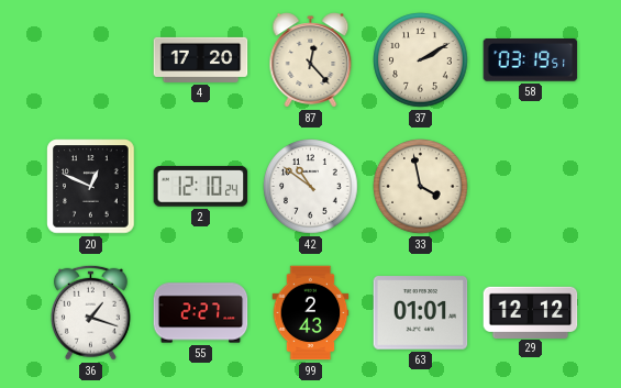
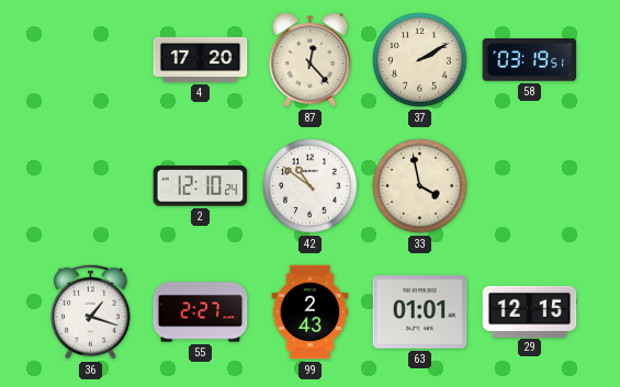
20: 12:49 -> none
29: 12:12 -> 12:15
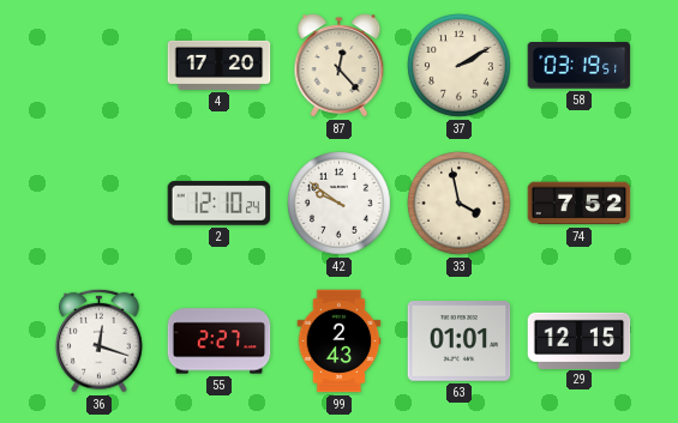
42: 10:51 -> 9:51
74: none -> 7:52
36: 1:18 -> 12:18
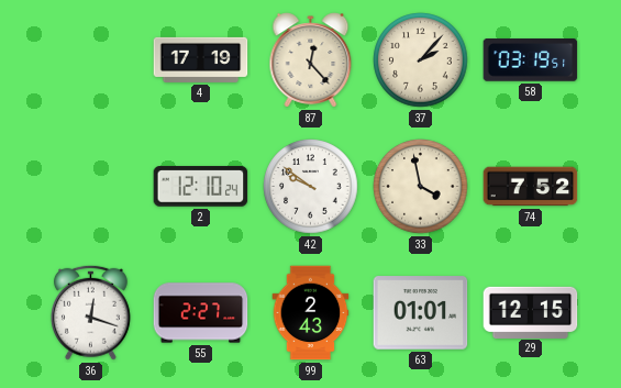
4: 17:20 -> 17:19
37: 2:10 -> 2:07
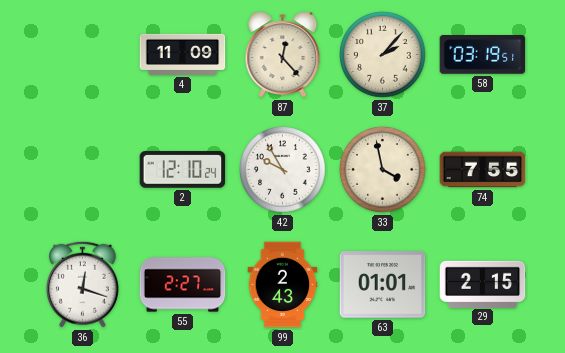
4: 17:19 -> 11:09
42: 9:51 -> 9:55
74: 7:52 -> 7:55
29: 12:15 -> 2:15
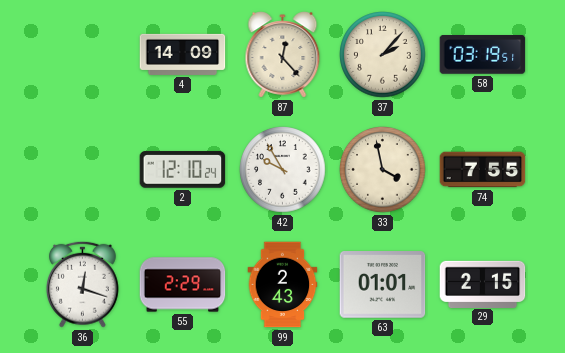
4: 11:09 -> 14:09
55: 2:27 -> 2:29
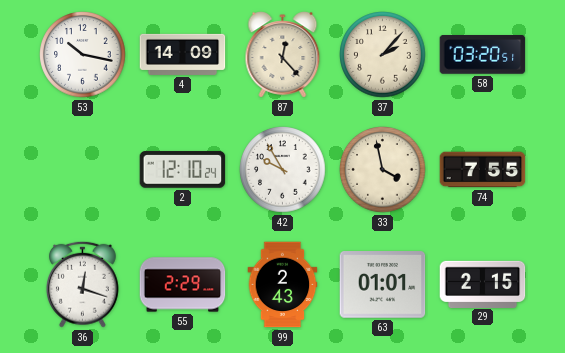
53: none -> 10:17
58: 03:19 -> 03:20
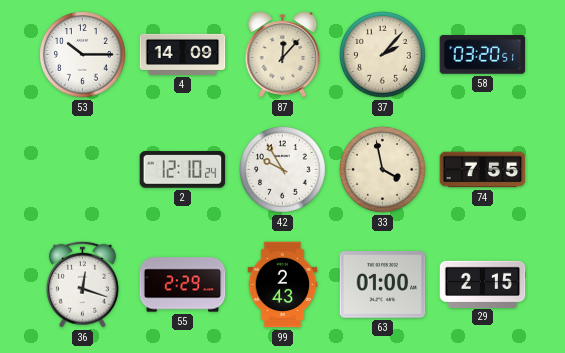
53: 10:17 -> 10:15
87: 12:23 -> 12:07
63: 01:01 -> 01:00
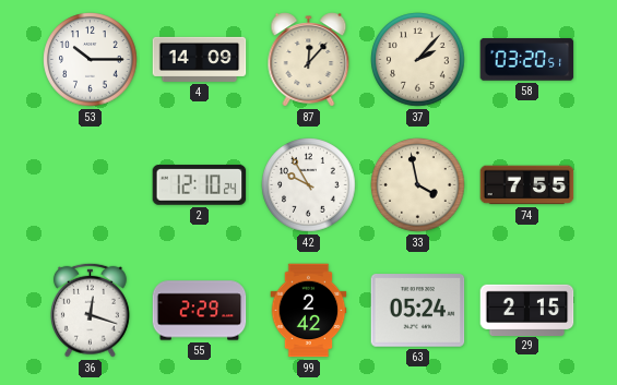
99: 2:43 -> 2:42
63: 01:00 -> 05:24
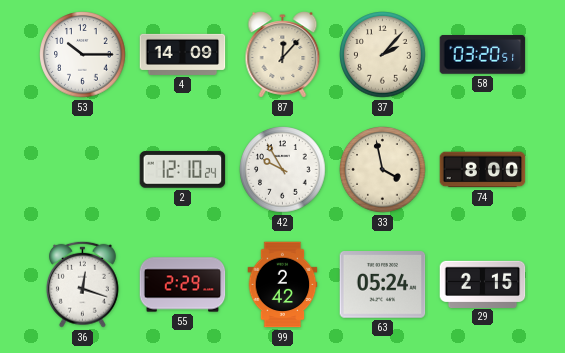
74: 7:55 -> 8:00
